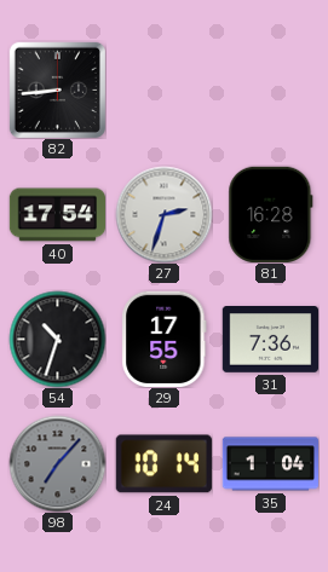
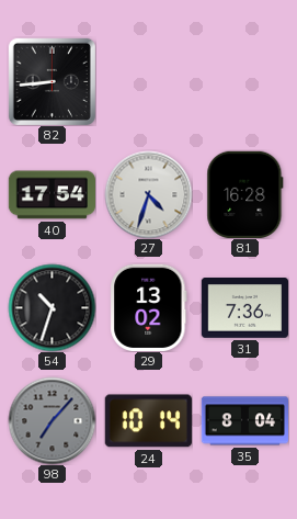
27: 2:33 -> 4:33
29: 17:55 -> 13:02
35: 1:04 -> 8:04
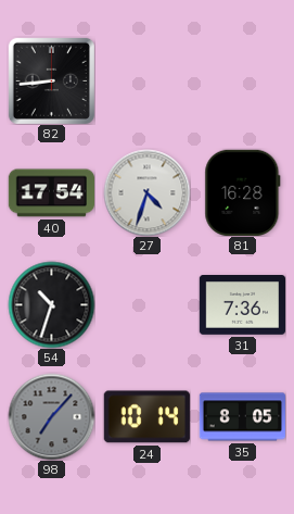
29: 13:02 -> none
35: 8:04 -> 8:05
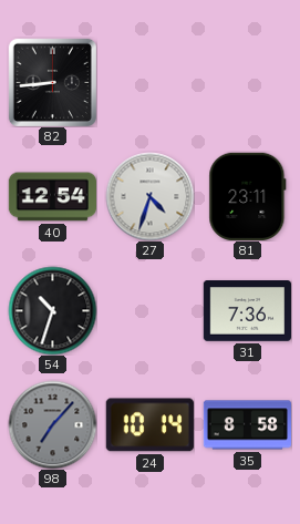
40: 17:54 -> 12:54
81: 16:28 -> 23:11
35: 8:05 -> 8:58
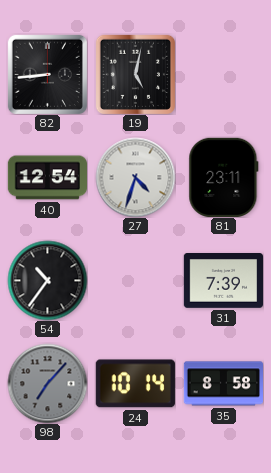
19: none -> 5:02
54: 10:33 -> 10:36
31: 7:36 -> 7:39
